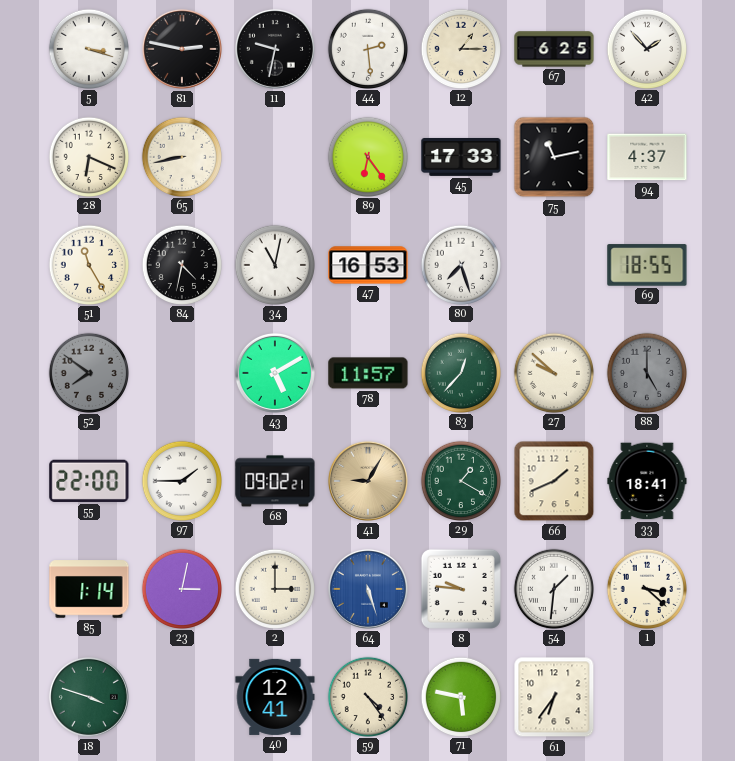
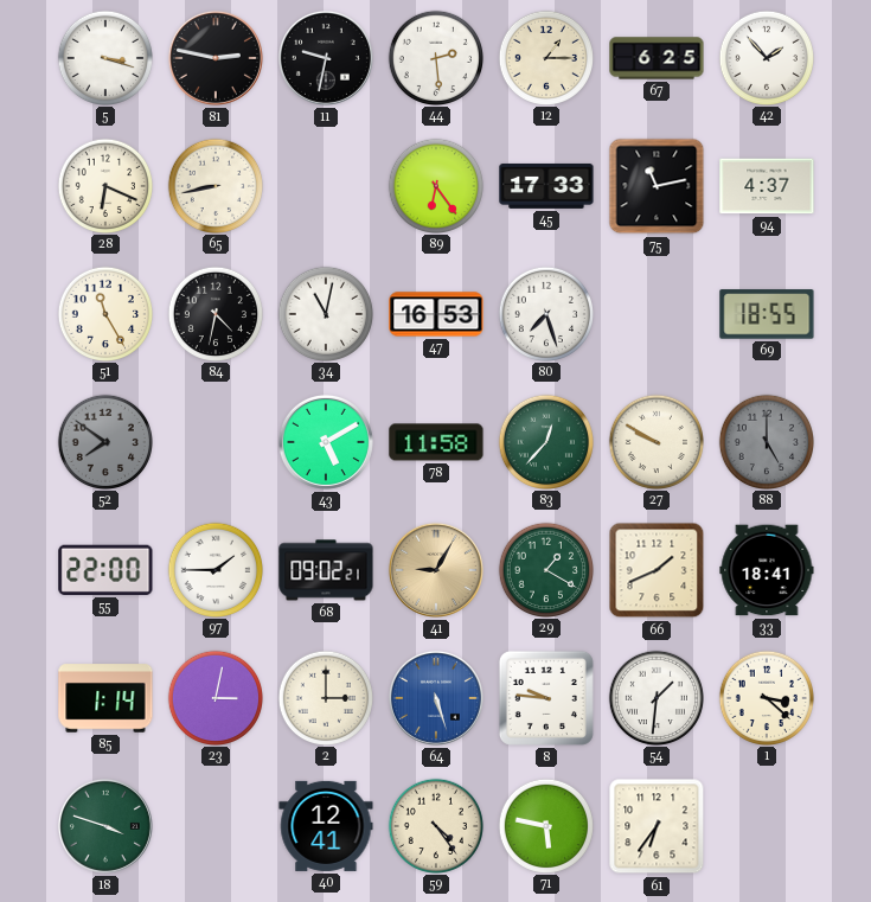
78: 11:57 -> 11:58
27: 9:52 -> 9:50
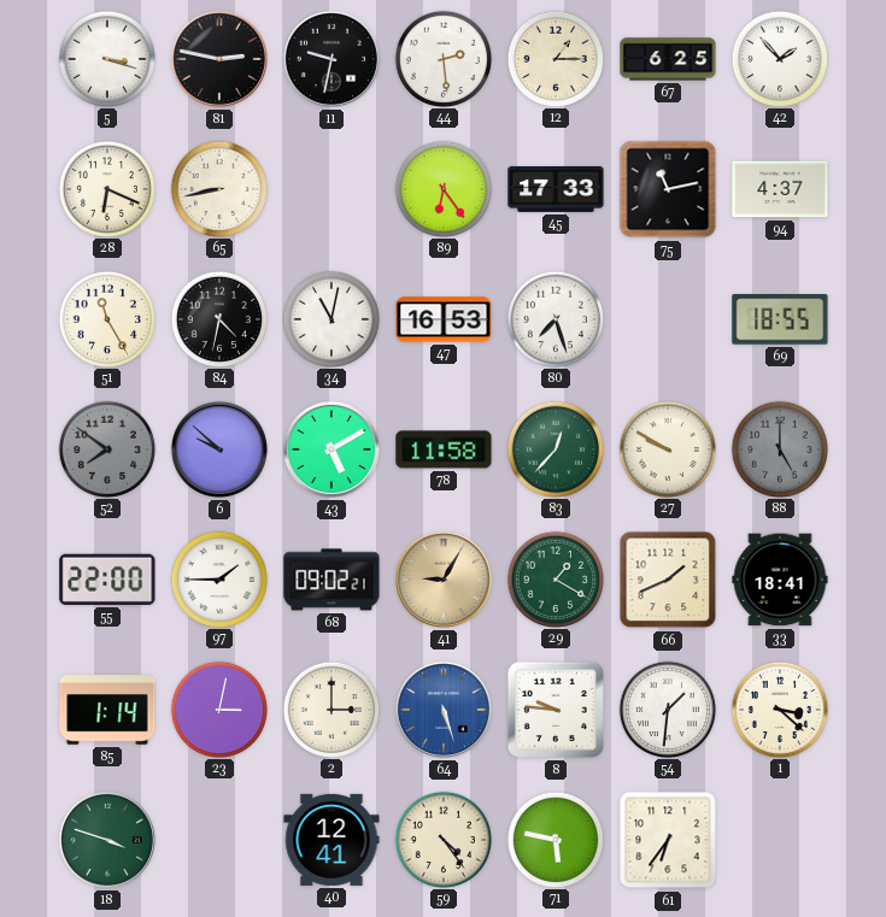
6: none -> 9:52
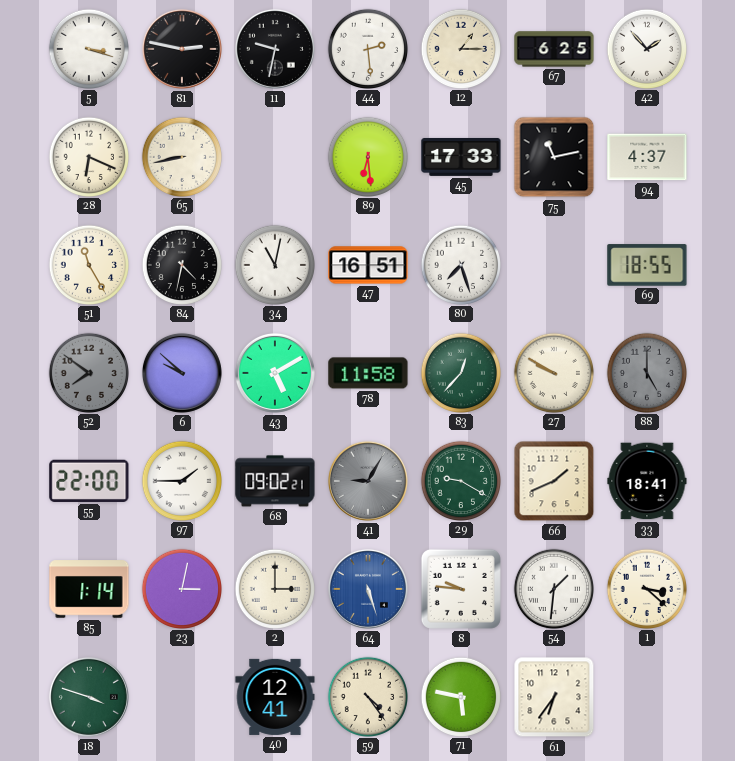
89: 6:24 -> 6:29
47: 16:53 -> 16:51
41 dial: champagne -> grey
29: 1:20 -> 9:20
